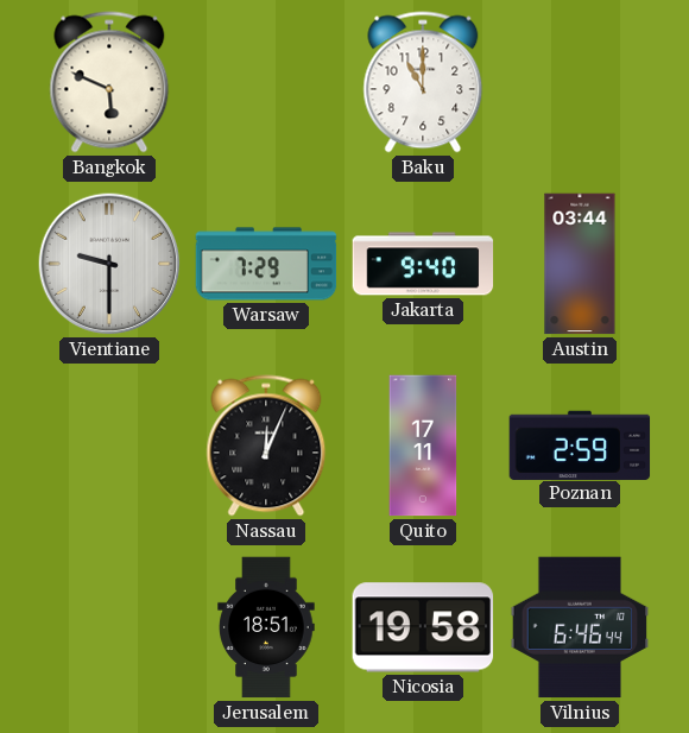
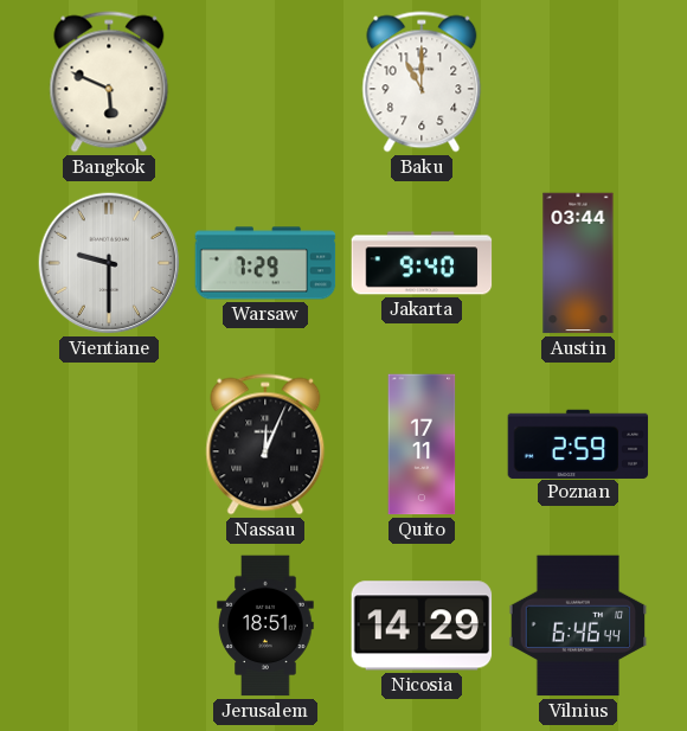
Nicosia: 19:58 -> 14:29
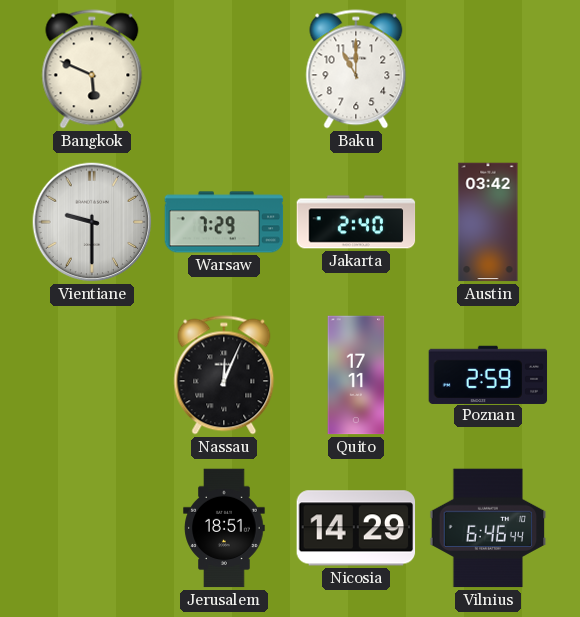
Jakarta: 9:40 -> 2:40
Austin: 03:44 -> 03:42
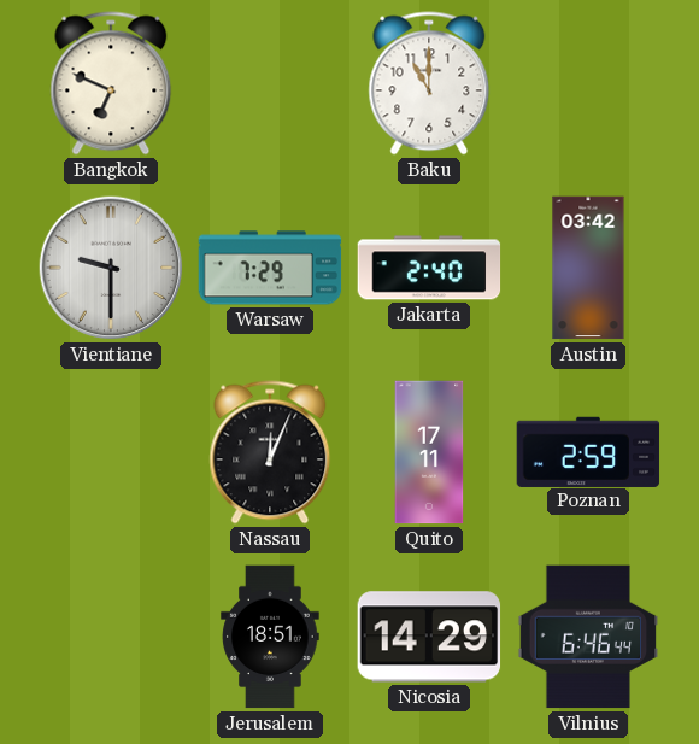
Bangkok: 5:49 -> 6:49
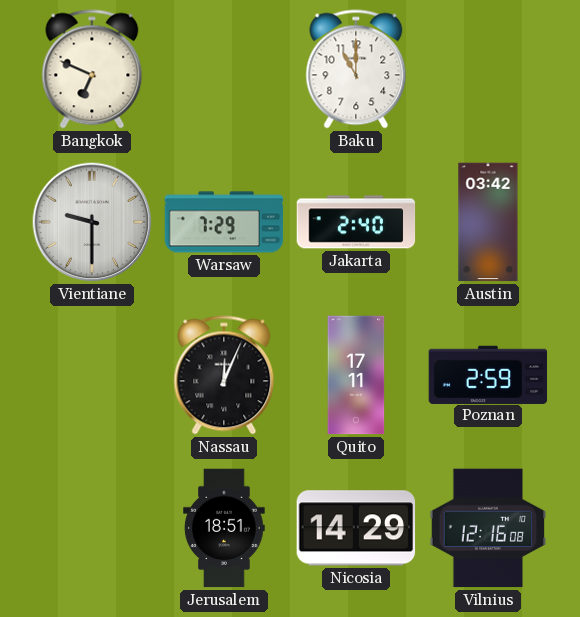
Vilnius: 6:46 -> 12:16
